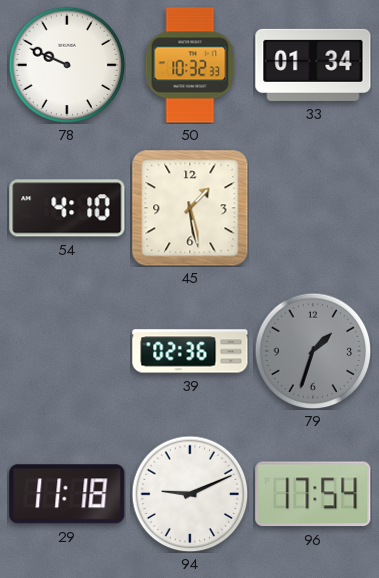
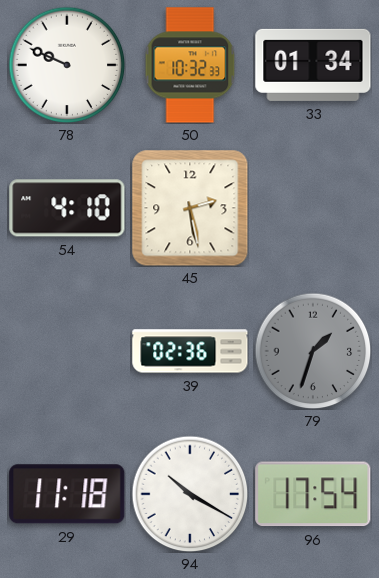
45: 1:28 -> 2:28
94: 9:11 -> 10:20
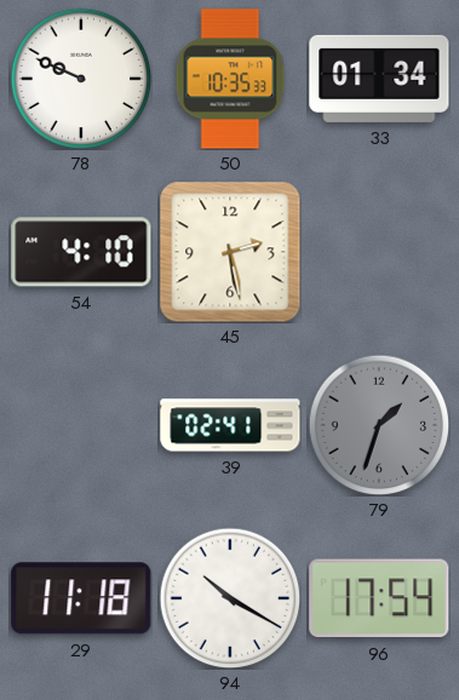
50: 10:32 -> 10:35
39: 02:36 -> 02:41
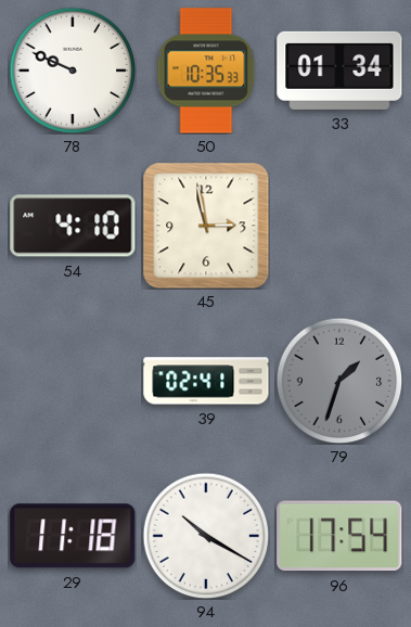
45: 2:28 -> 2:58
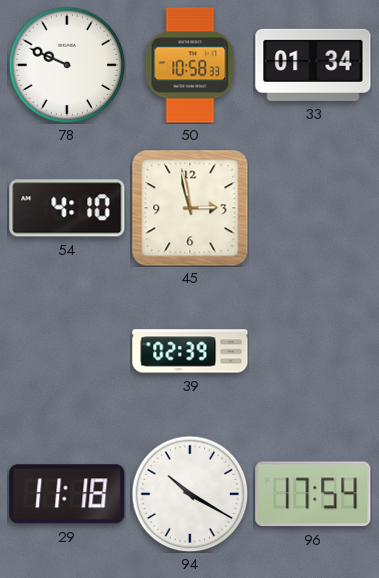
50: 10:35 -> 10:58
39: 02:41 -> 02:39
79: 1:33 -> none
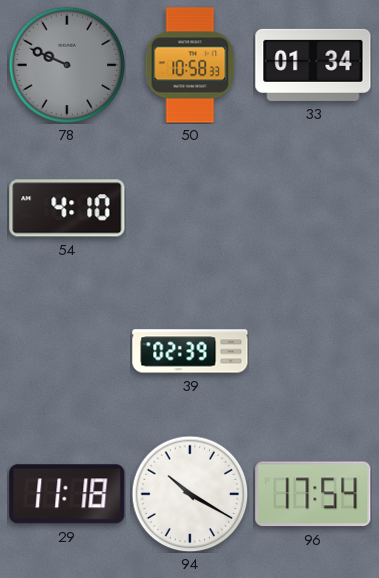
78 dial: white -> grey
45: 2:58 -> none
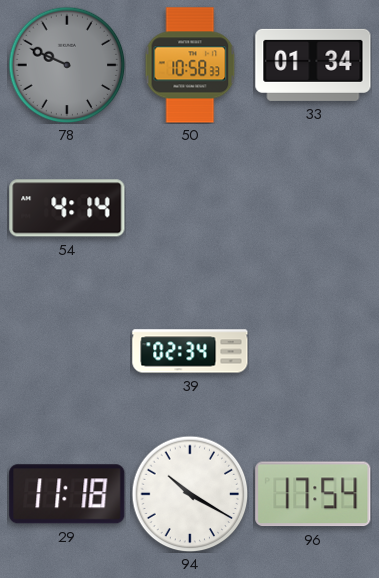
54: 4:10 -> 4:14
39: 02:39 -> 02:34
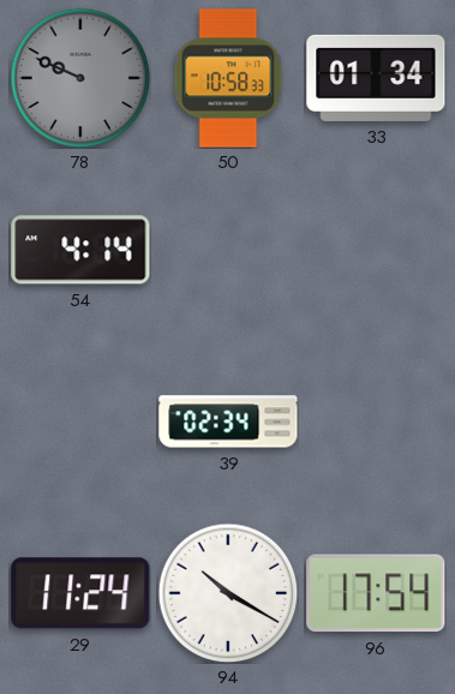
29: 11:18 -> 11:24
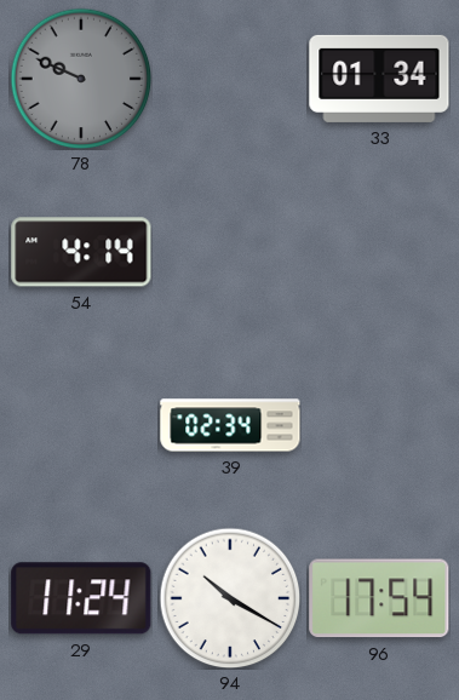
50: 10:58 -> none
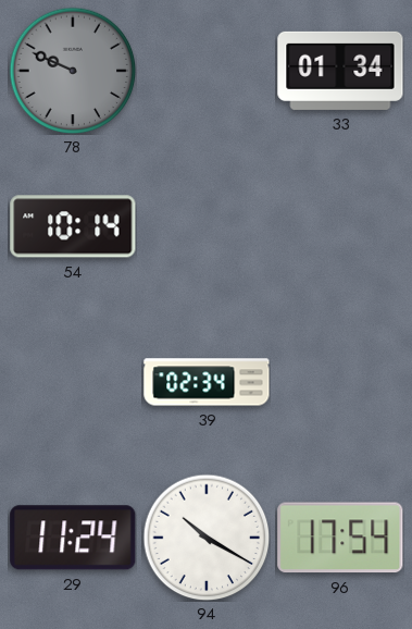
54: 4:14 -> 10:14
